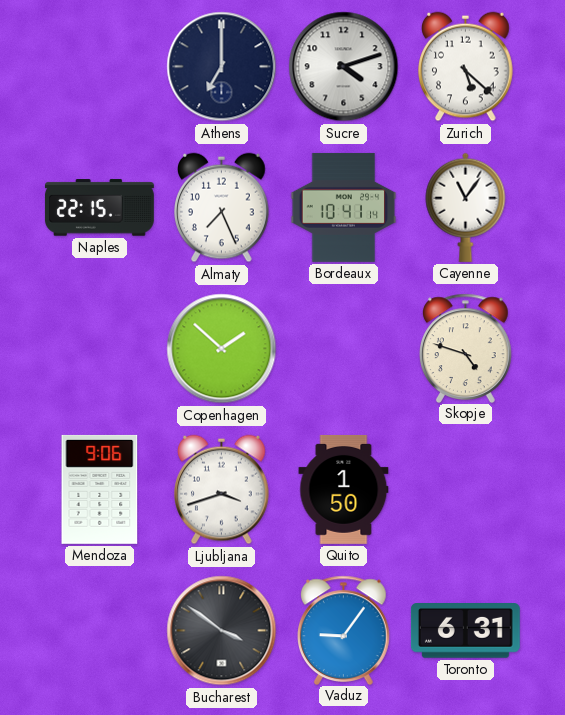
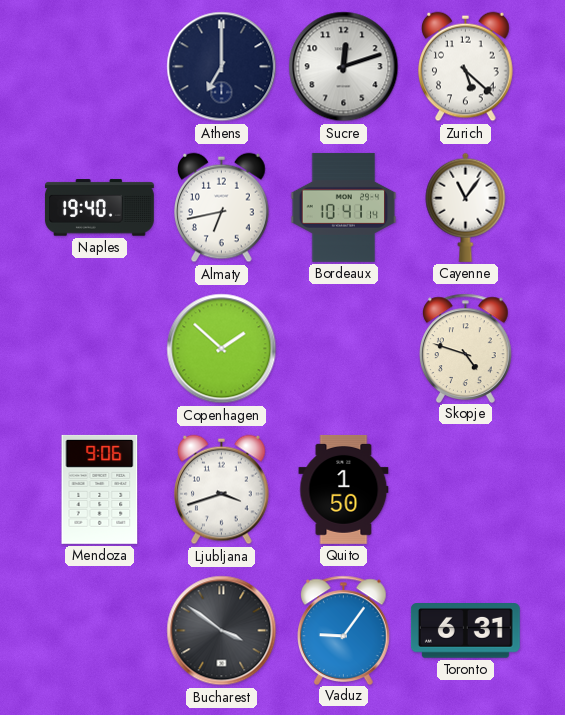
Sucre: 4:12 -> 12:12
Naples: 22:15 -> 19:40
Almaty: 7:26 -> 6:43
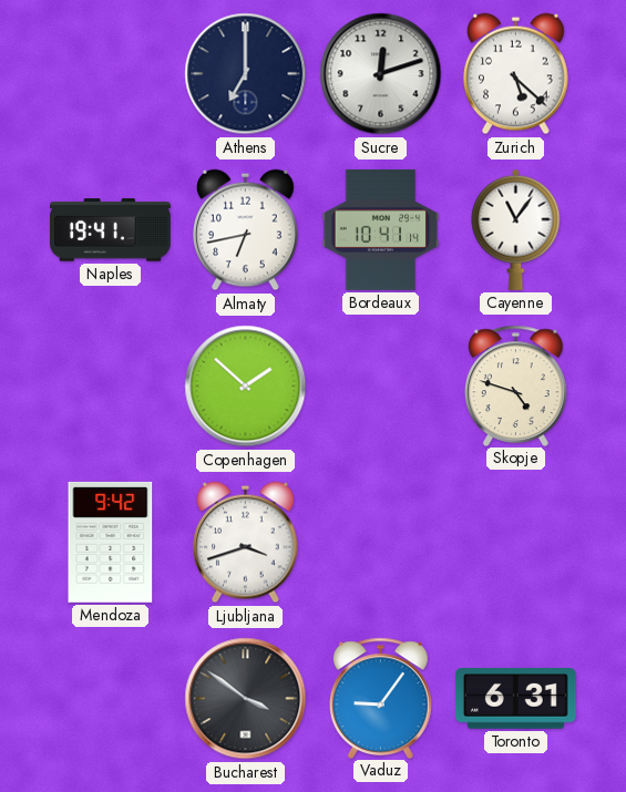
Naples: 19:40 -> 19:41
Mendoza: 9:06 -> 9:42
Quito: 1:50 -> none
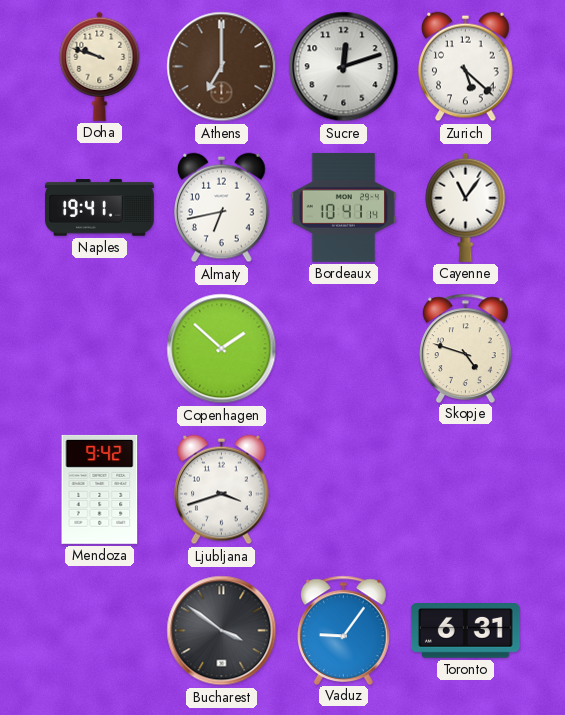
Doha: none -> 9:48
Athens dial: navy -> brown
